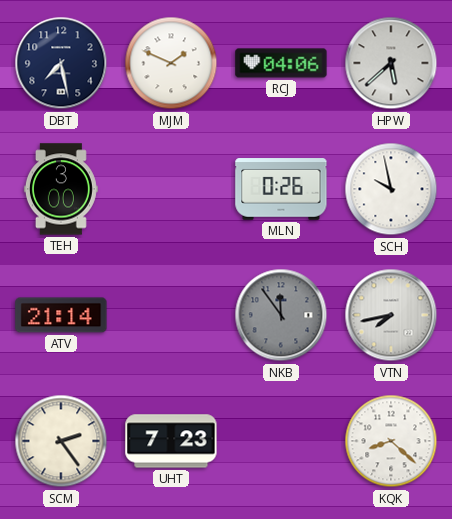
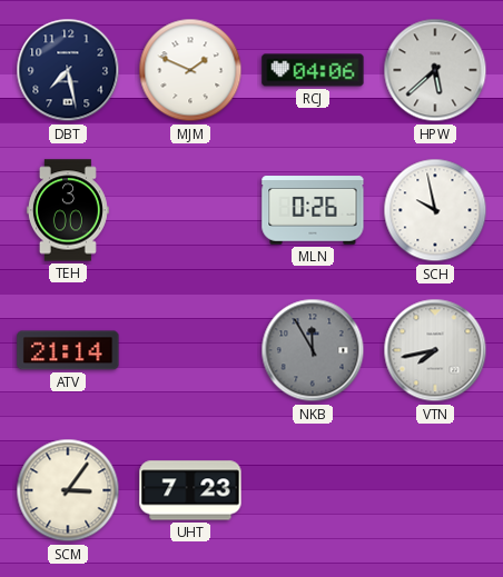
NKB: 11:54 -> 11:55
SCM: 2:24 -> 3:06
KQK: 8:22 -> none
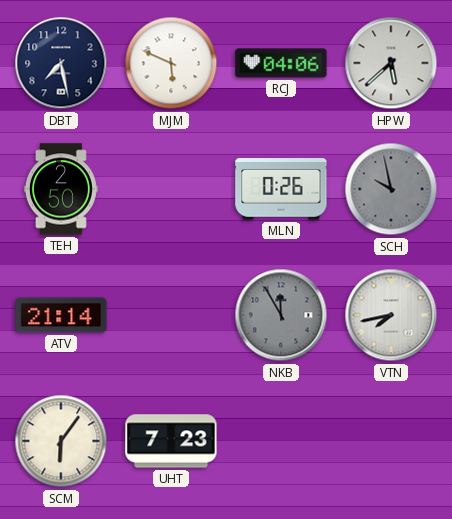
MJM: 1:49 -> 5:49
TEH: 3:00 -> 2:50
SCH dial: white -> grey
SCM: 3:06 -> 6:06
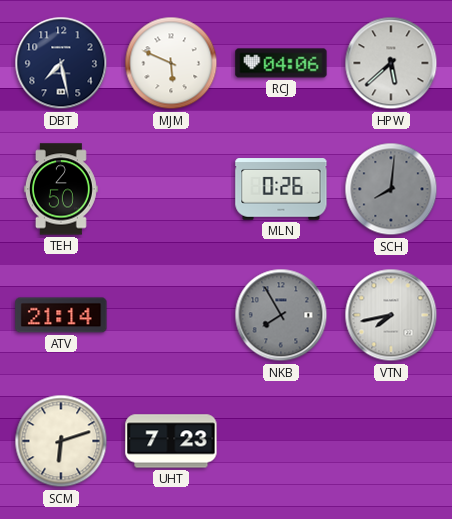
SCH: 9:58 -> 8:01
NKB: 11:55 -> 7:55
SCM: 6:06 -> 6:12
